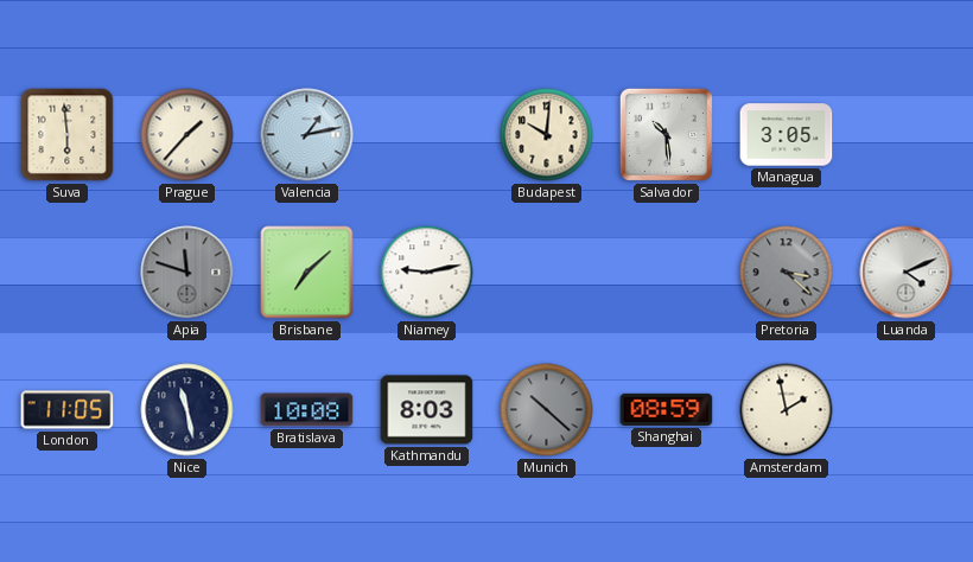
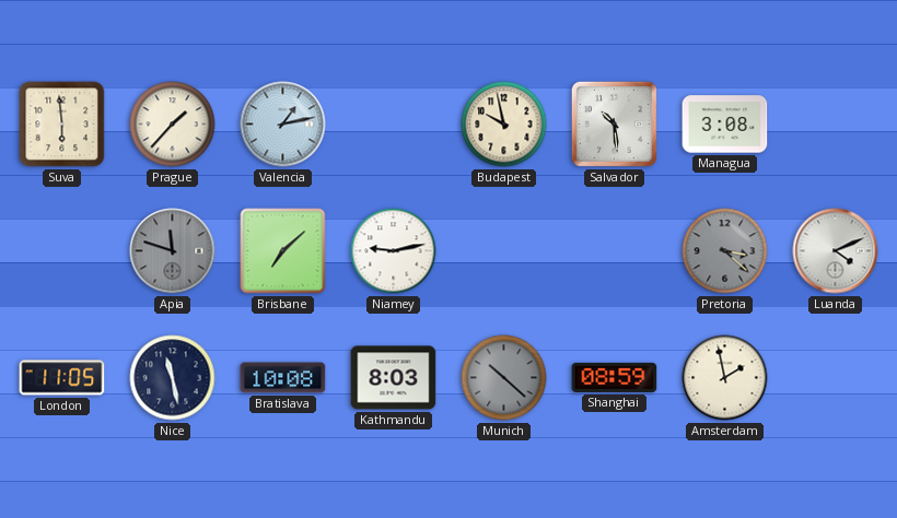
Budapest: 10:01 -> 9:58
Managua: 3:05 -> 3:08
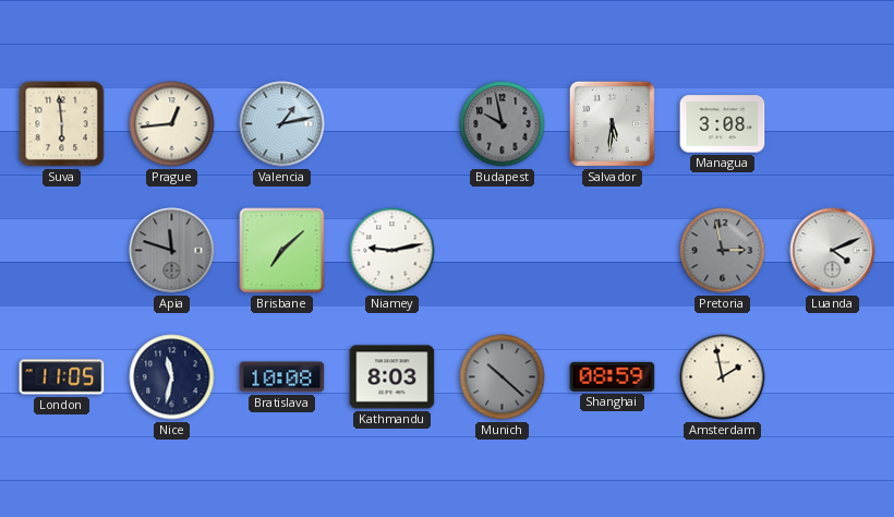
Prague: 1:37 -> 12:44
Budapest dial: cream -> grey
Salvador: 10:29 -> 5:31
Pretoria: 3:22 -> 2:58
Nice: 11:28 -> 11:32
